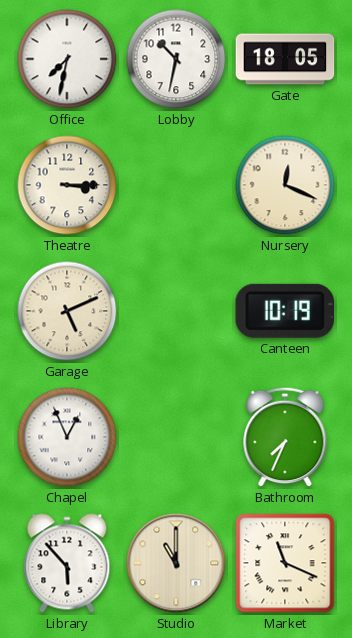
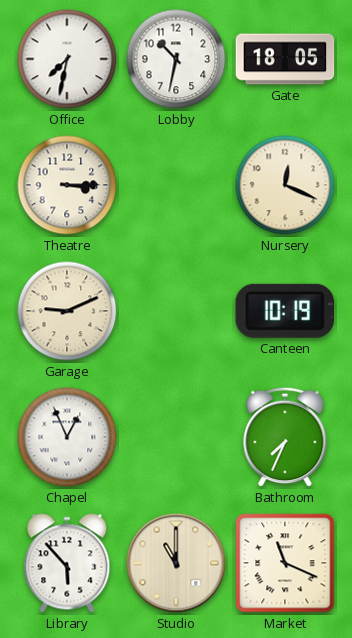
Garage: 5:11 -> 9:11
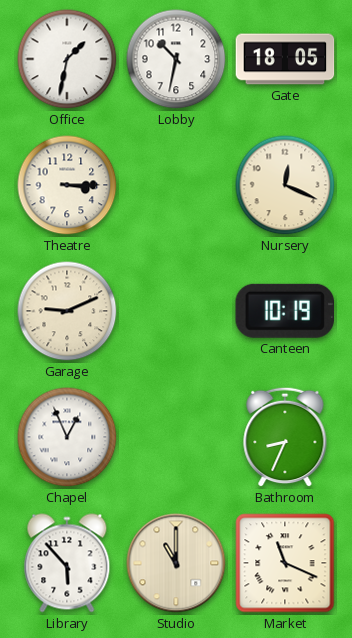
Office: 7:32 -> 1:32
Bathroom: 7:34 -> 8:34
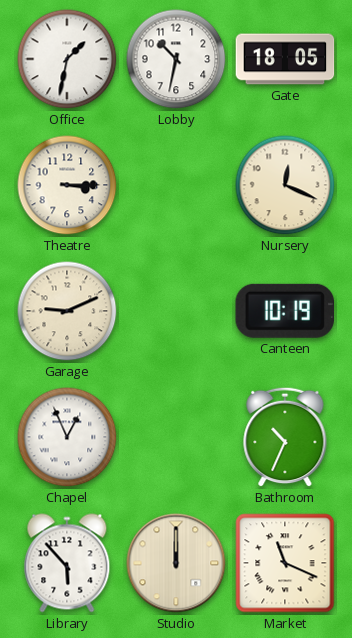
Bathroom: 8:34 -> 10:34
Studio: 11:00 -> 12:00
